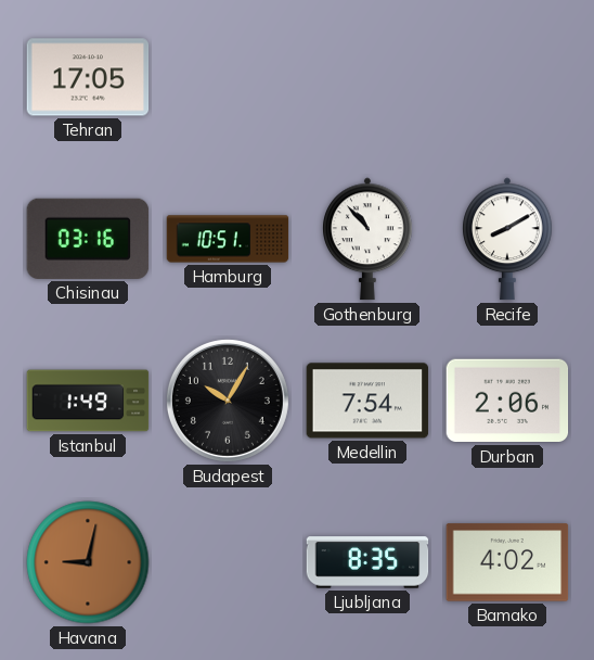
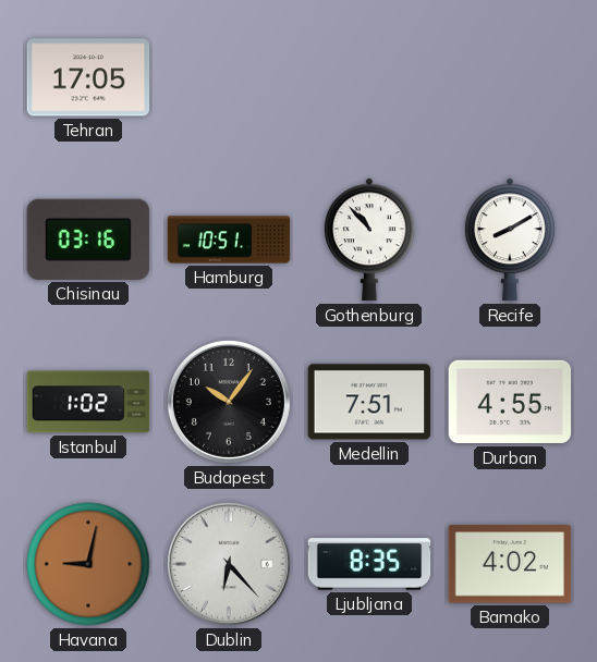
Istanbul: 1:49 -> 1:02
Budapest: 10:05 -> 10:06
Medellin: 7:54 -> 7:51
Durban: 2:06 -> 4:55
Dublin: none -> 6:23
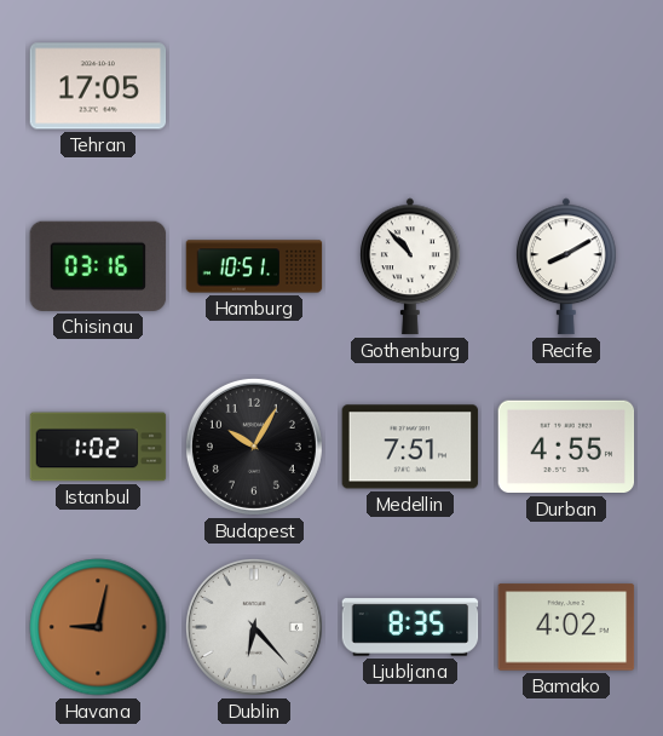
Budapest: 10:06 -> 10:05
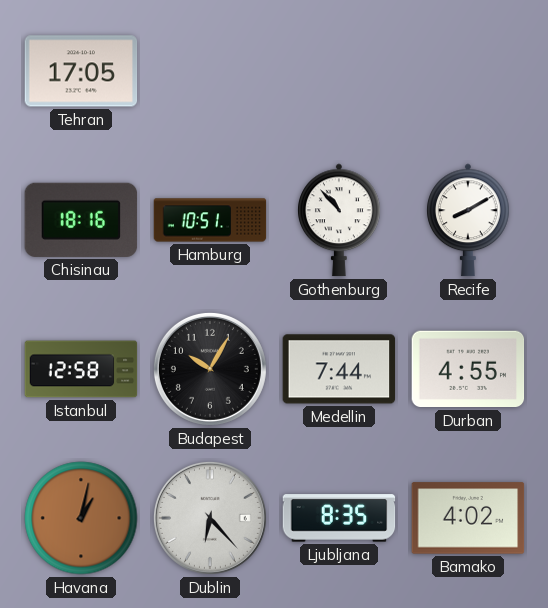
Chisinau: 03:16 -> 18:16
Istanbul: 1:02 -> 12:58
Medellin: 7:51 -> 7:44
Havana: 9:02 -> 1:02
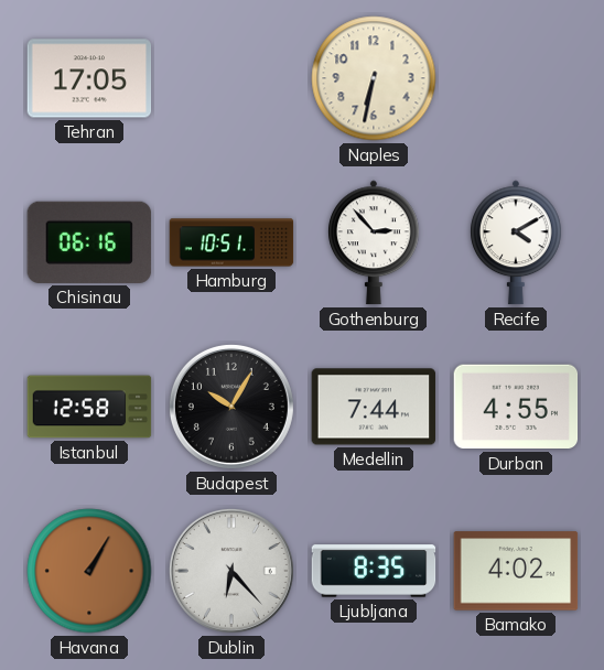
Naples: none -> 6:32
Chisinau: 18:16 -> 06:16
Gothenburg: 10:53 -> 2:53
Recife: 8:10 -> 4:10
Havana: 1:02 -> 1:05
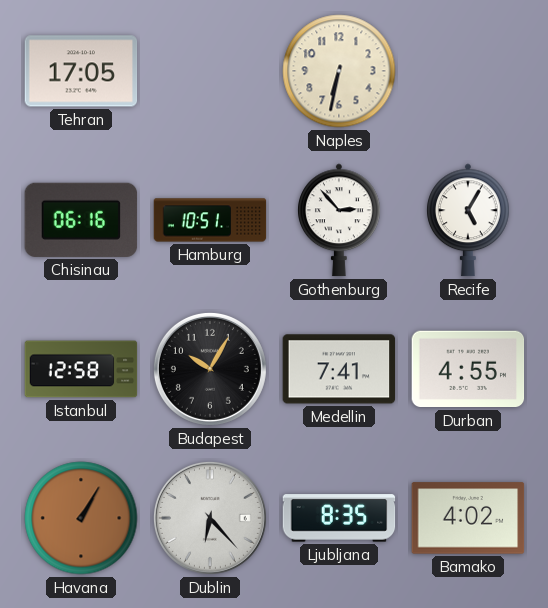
Recife: 4:10 -> 5:05
Medellin: 7:44 -> 7:41
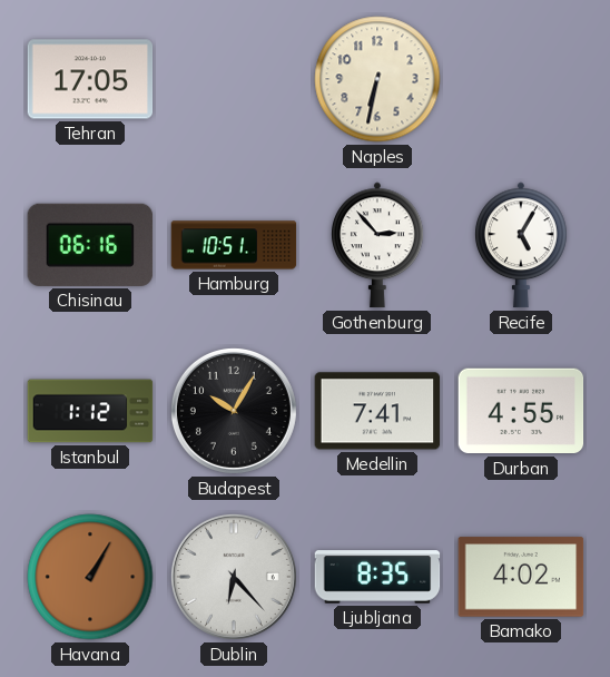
Istanbul: 12:58 -> 1:12
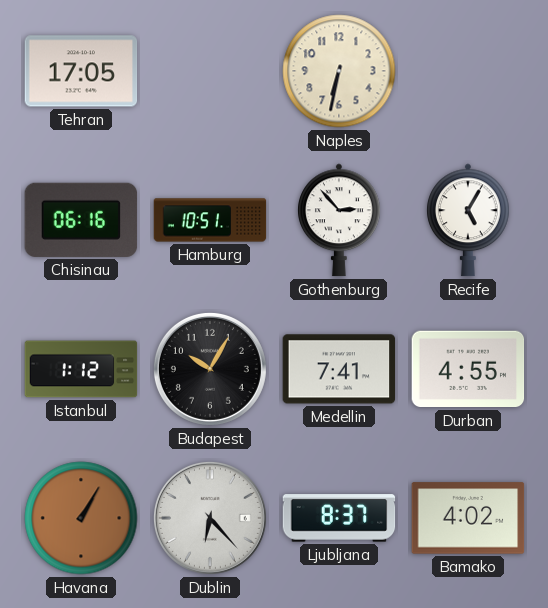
Ljubljana: 8:35 -> 8:37
